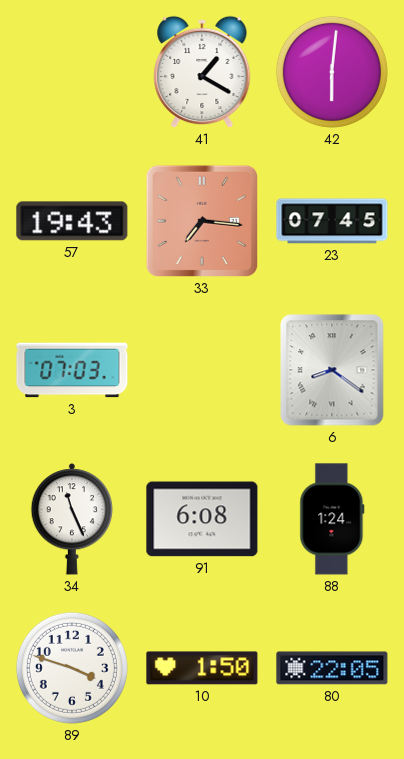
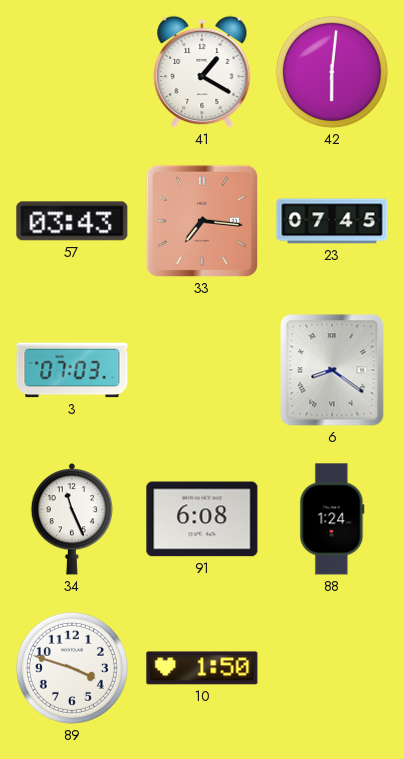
57: 19:43 -> 03:43
80: 22:05 -> none
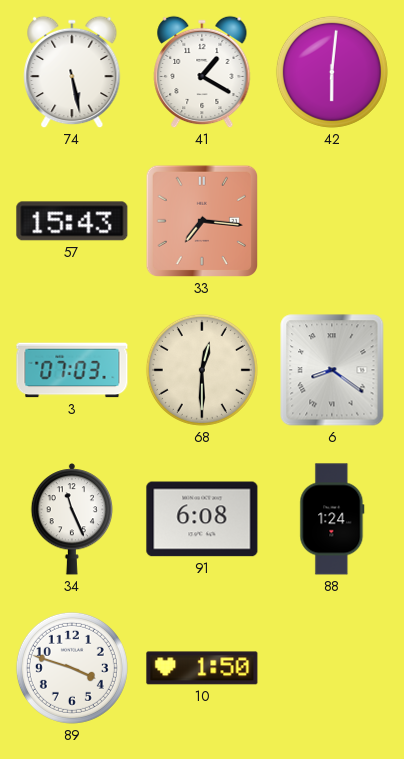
74: none -> 5:28
57: 03:43 -> 15:43
23: 07:45 -> none
68: none -> 12:30
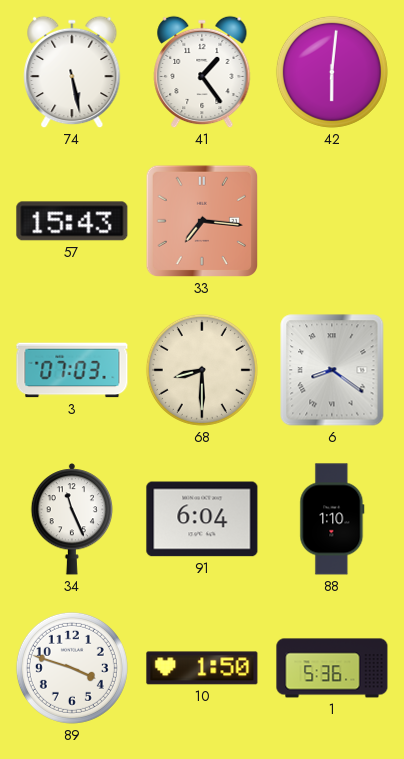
41: 1:20 -> 1:24
68: 12:30 -> 8:30
91: 6:08 -> 6:04
88: 1:24 -> 1:10
1: none -> 5:36
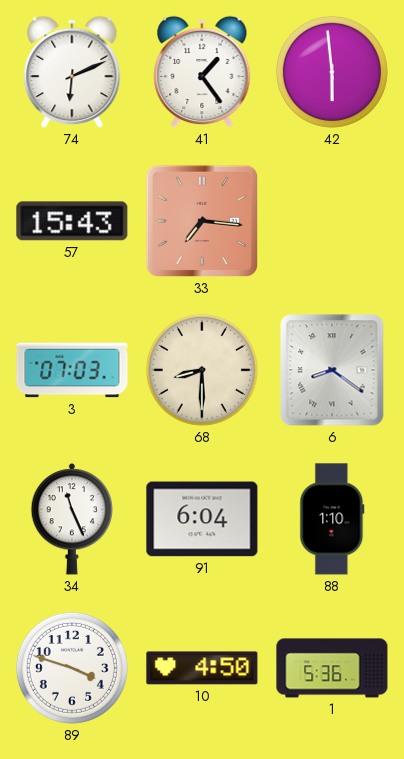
74: 5:28 -> 6:11
42: 6:01 -> 5:59
10: 1:50 -> 4:50
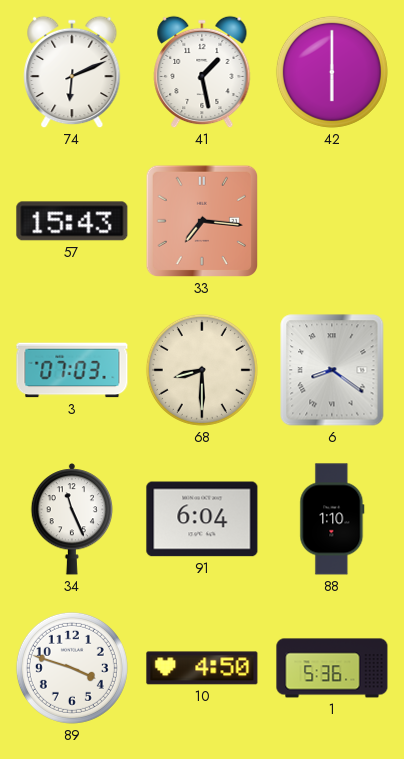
41: 1:24 -> 1:28
42: 5:59 -> 6:00
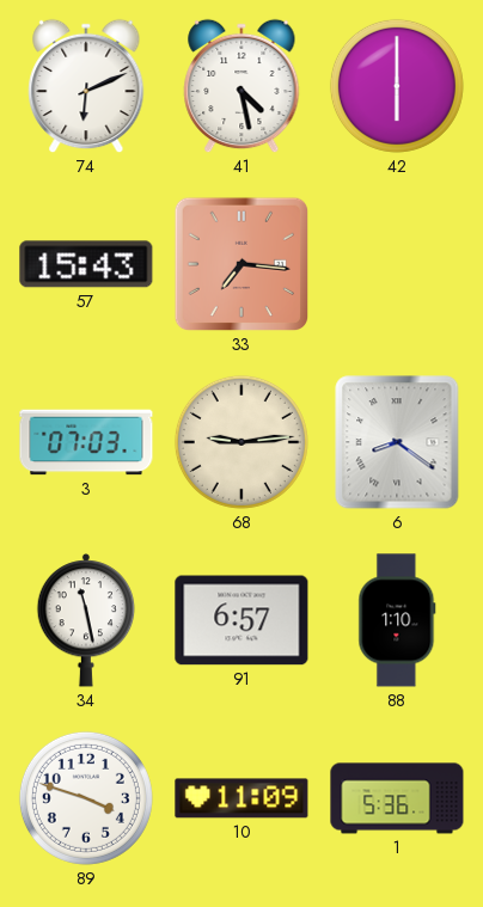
41: 1:28 -> 4:28
68: 8:30 -> 9:14
34: 11:26 -> 11:28
91: 6:04 -> 6:57
10: 4:50 -> 11:09
